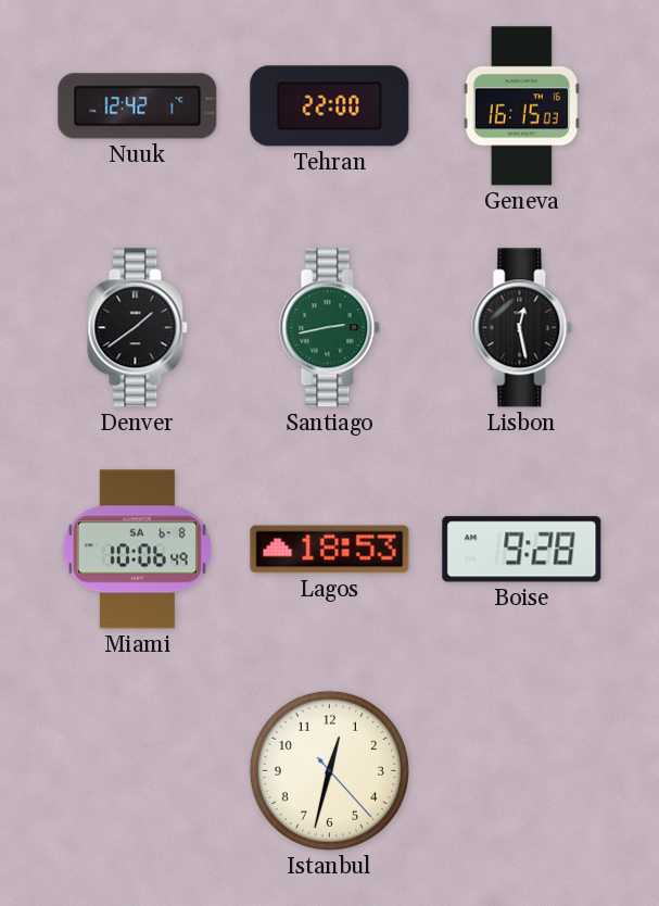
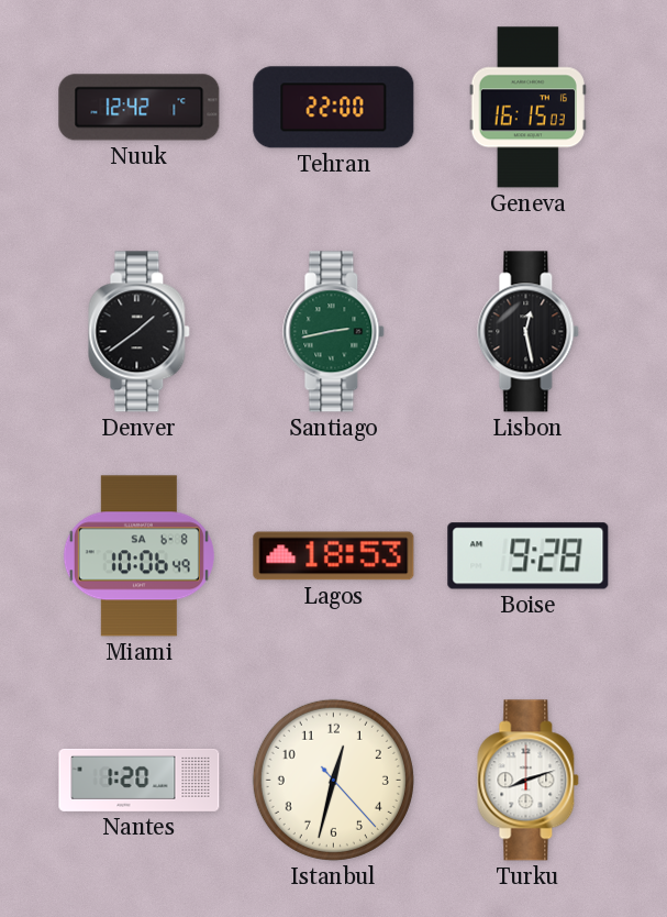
Nantes: none -> 1:20
Turku: none -> 8:12
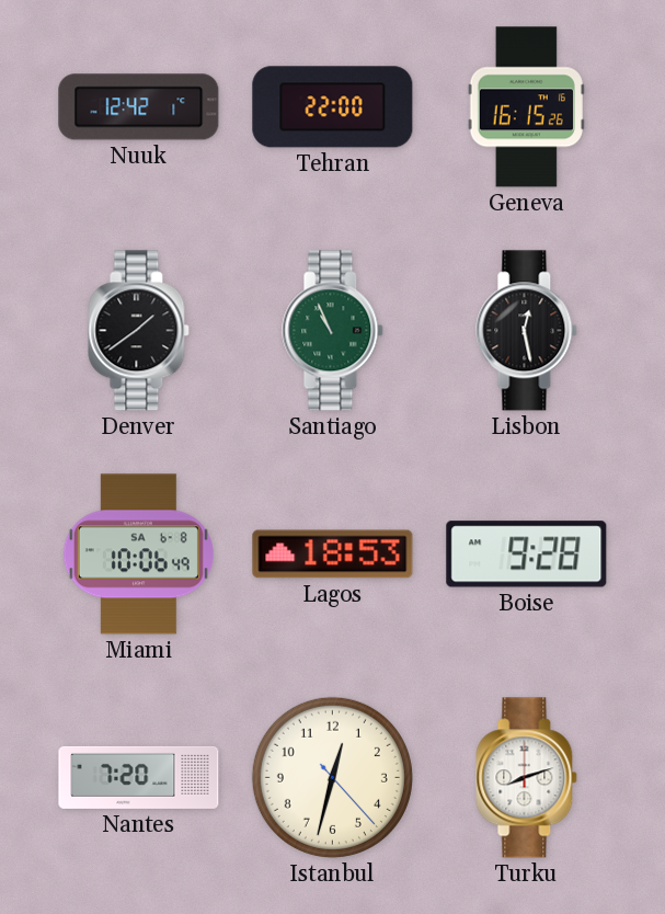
Geneva: 16:15:03 -> 16:15:26
Santiago: 2:43 -> 10:56
Nantes: 1:20 -> 7:20
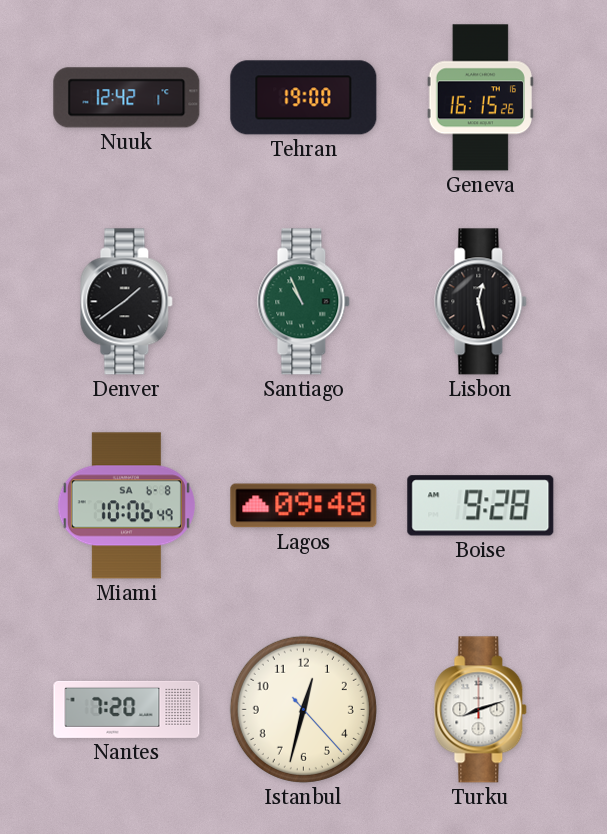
Tehran: 22:00 -> 19:00
Lagos: 18:53 -> 09:48
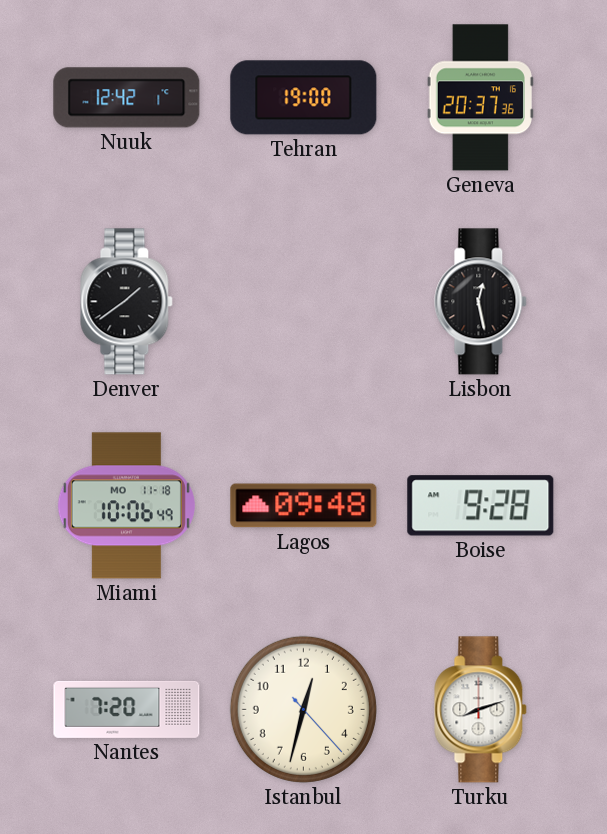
Geneva: 16:15 -> 20:37
Santiago: 10:56 -> none
Miami date: SA 6-8 -> MO 11-18
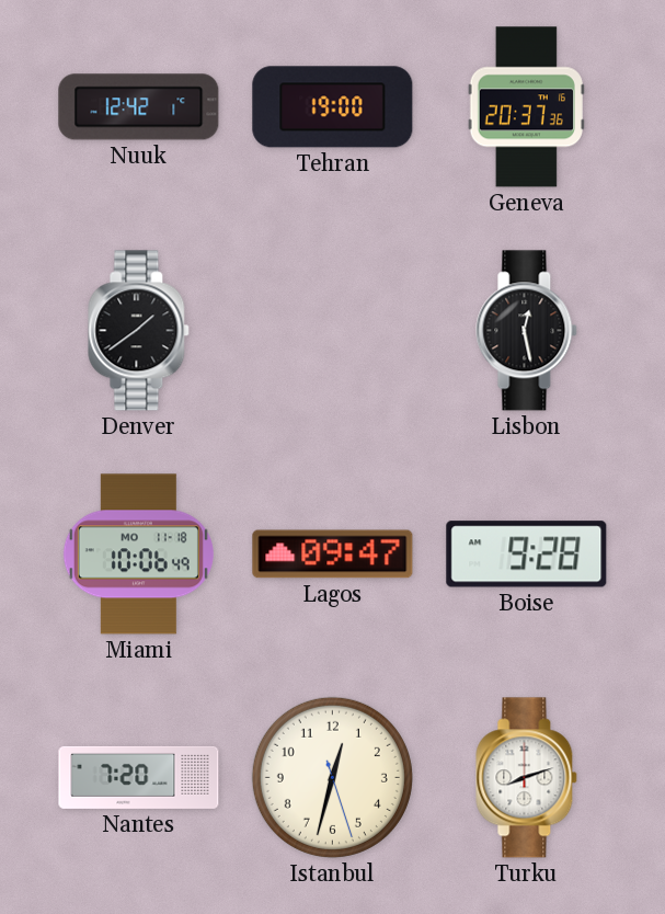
Lagos: 09:48 -> 09:47
Istanbul: 12:32:23 -> 12:32:27
